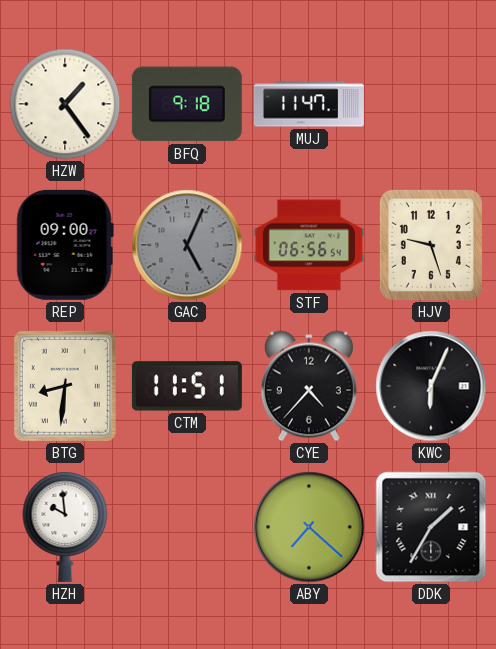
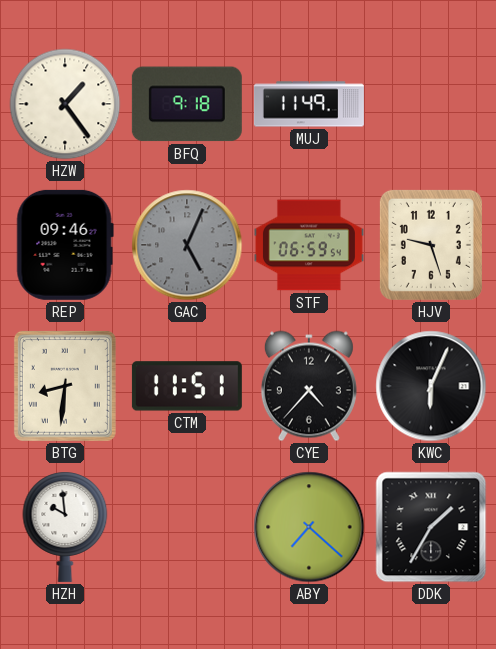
MUJ: 11:47 -> 11:49
REP: 09:00 -> 09:46
STF: 06:56 -> 06:59
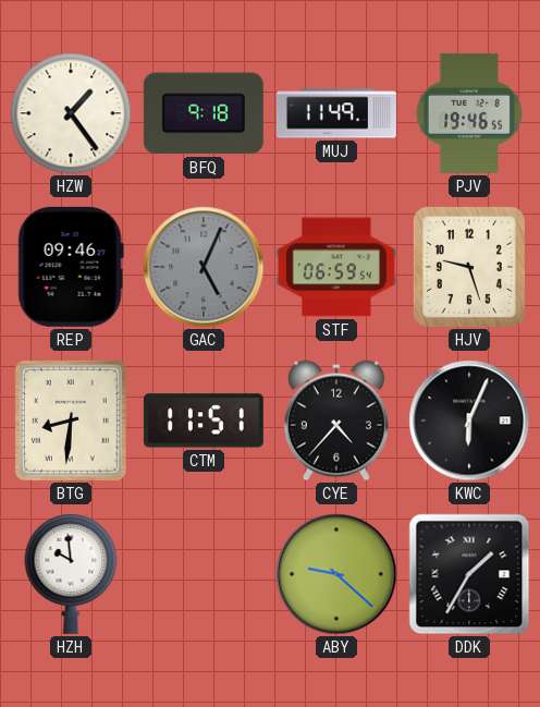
PJV: none -> 19:46
ABY: 7:22 -> 9:22
